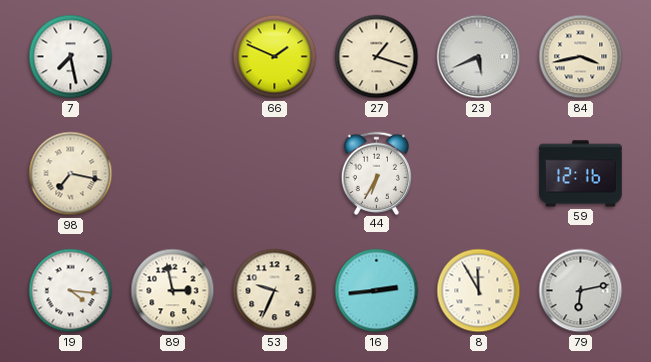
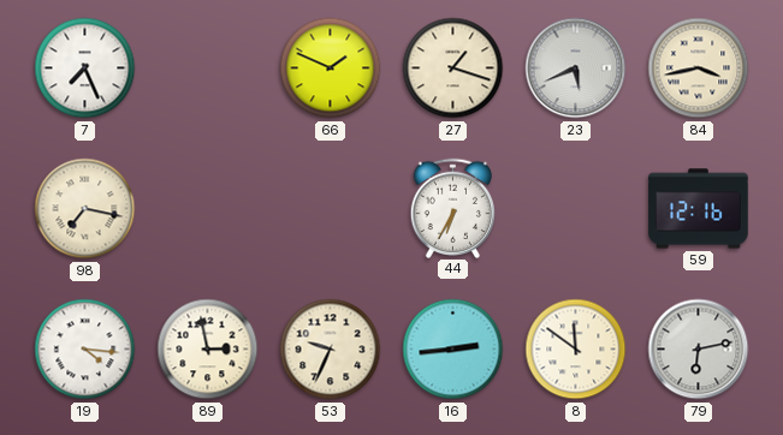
7: 7:28 -> 7:26
8: 11:55 -> 11:51
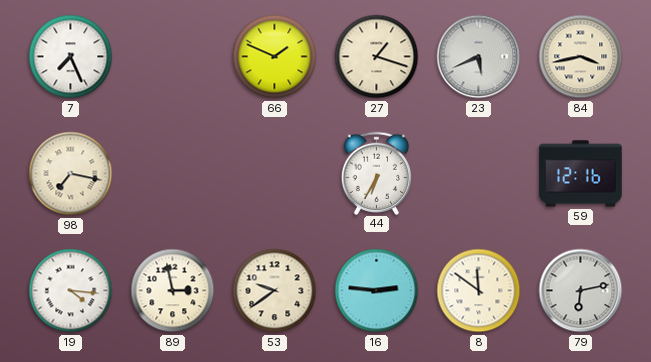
53: 9:34 -> 9:39
16: 2:44 -> 2:46
